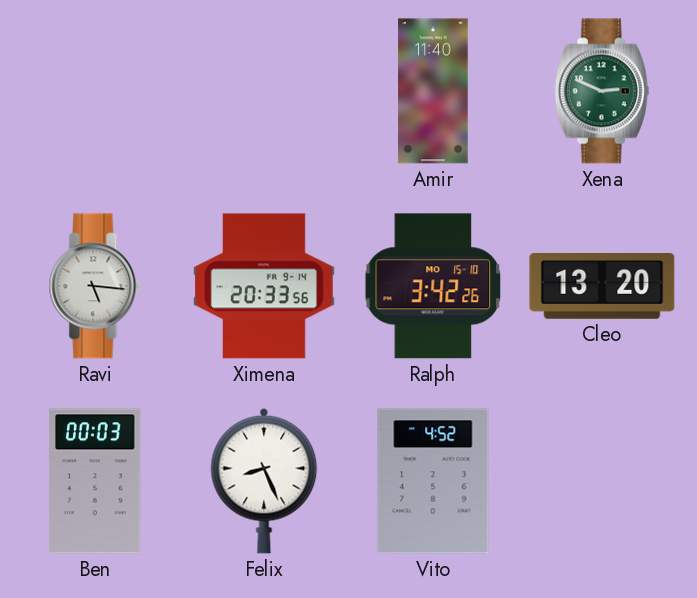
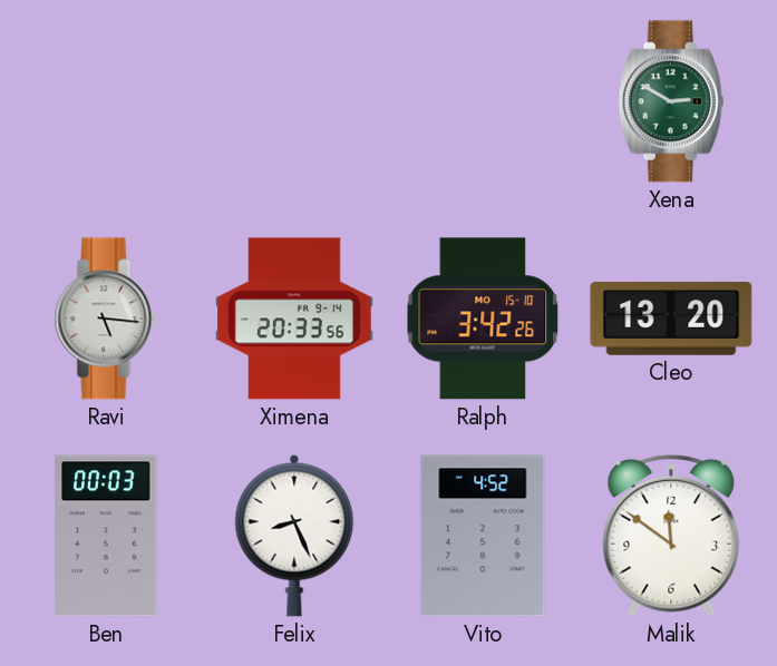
Amir: 11:40 -> none
Xena: 2:49 -> 2:50
Malik: none -> 11:51
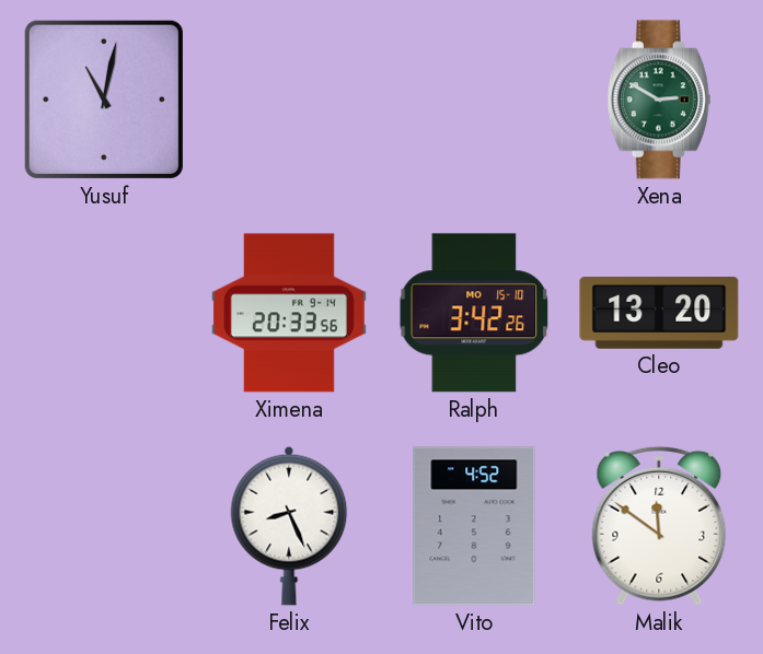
Yusuf: none -> 11:02
Ravi: 5:16 -> none
Ben: 00:03 -> none
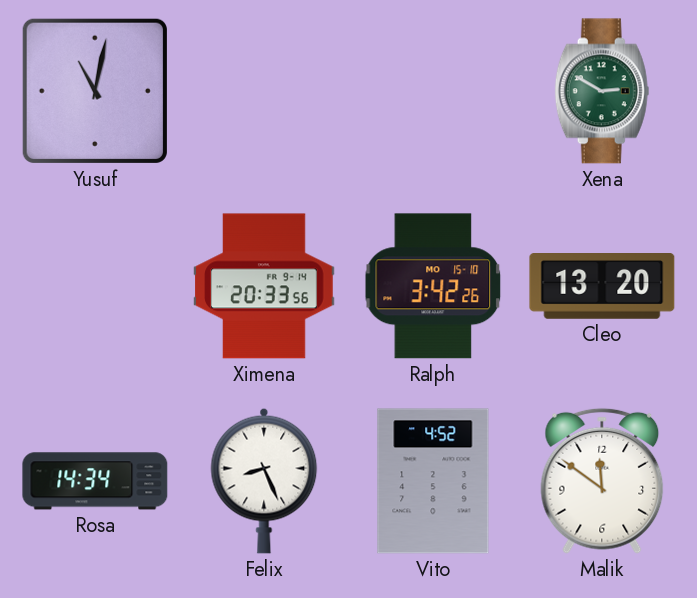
Rosa: none -> 14:34
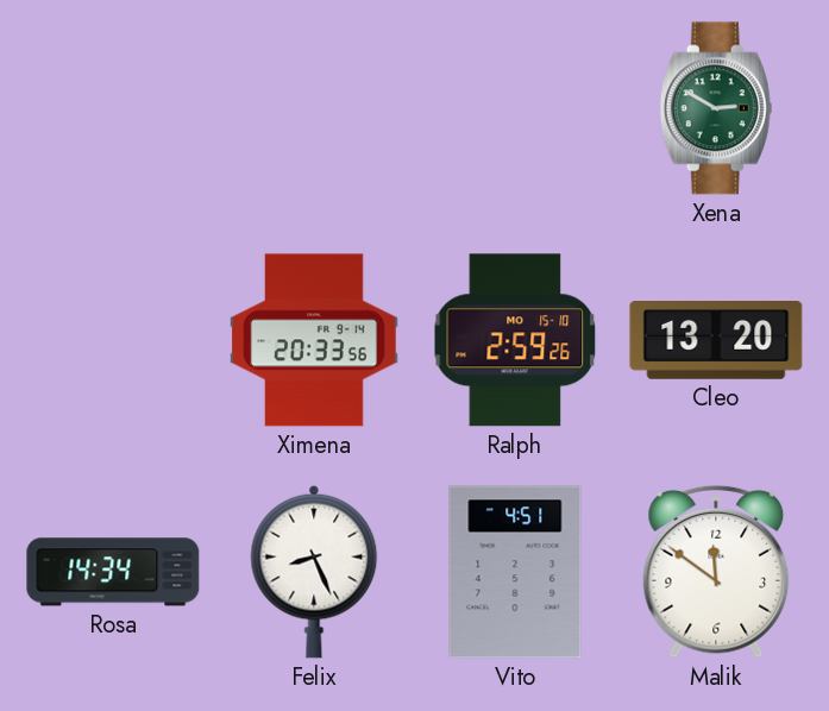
Yusuf: 11:02 -> none
Ralph: 3:42 -> 2:59
Vito: 4:52 -> 4:51
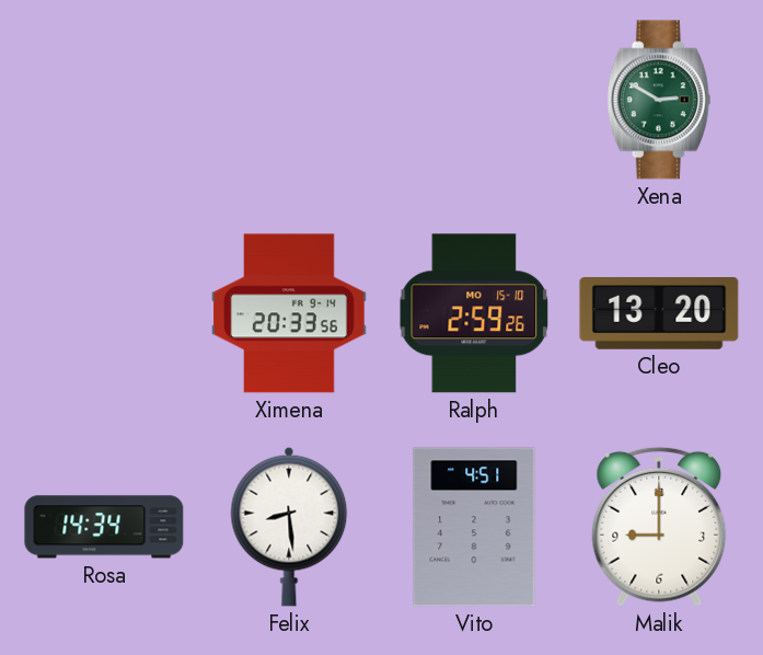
Felix: 8:26 -> 8:29
Malik: 11:51 -> 9:00
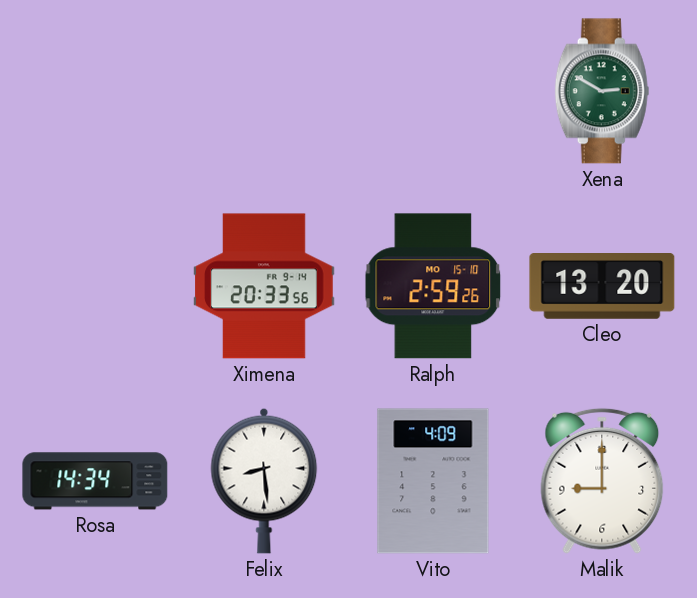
Vito: 4:51 -> 4:09
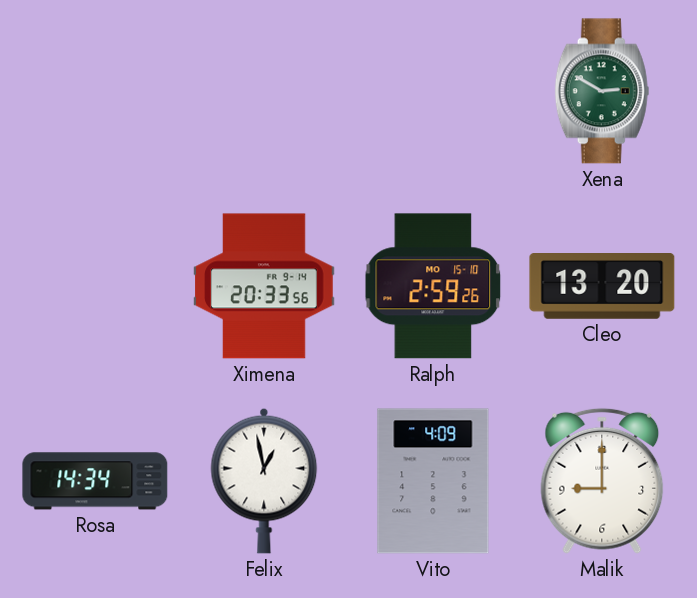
Felix: 8:29 -> 12:58
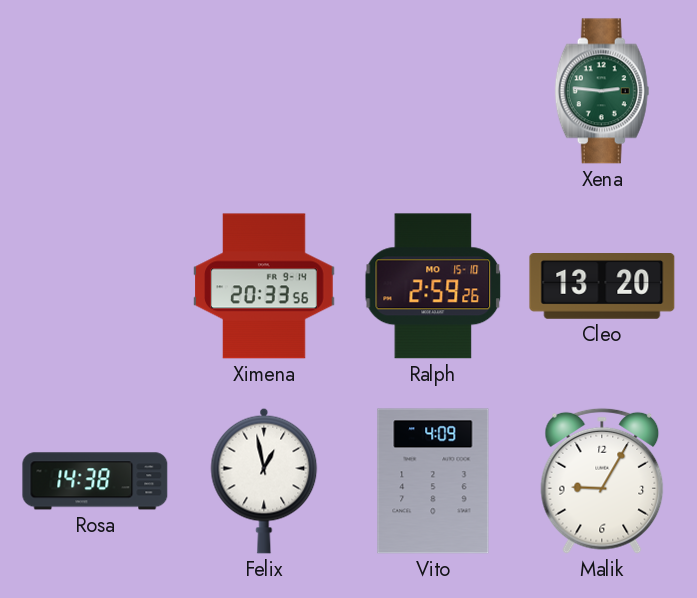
Xena: 2:50 -> 2:46
Rosa: 14:34 -> 14:38
Malik: 9:00 -> 9:05
